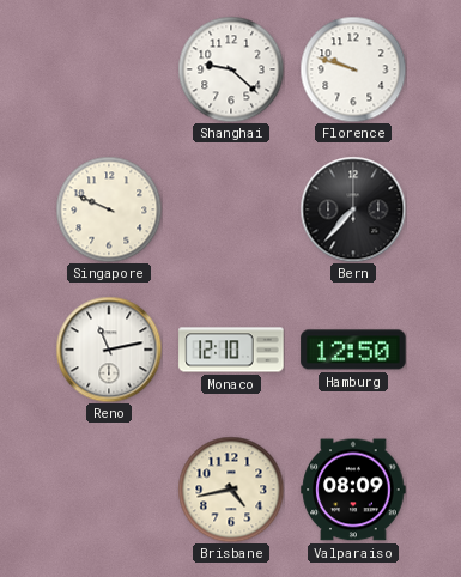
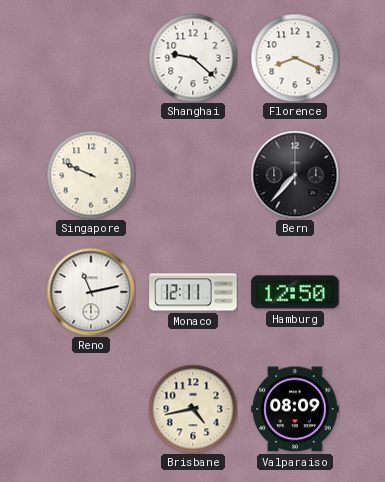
Florence: 9:48 -> 8:19
Monaco: 12:10 -> 12:11
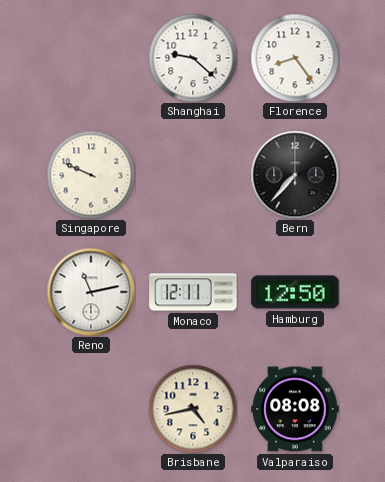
Florence: 8:19 -> 8:24
Valparaiso: 08:09 -> 08:08
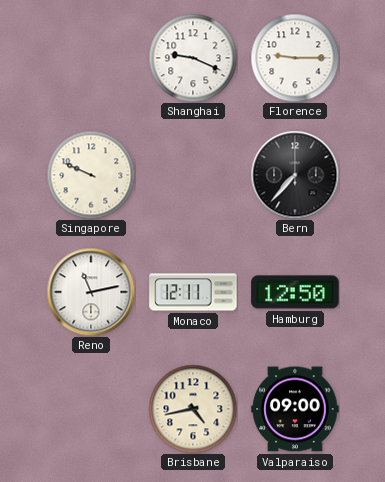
Shanghai: 9:22 -> 9:19
Florence: 8:24 -> 9:15
Valparaiso: 08:08 -> 09:00
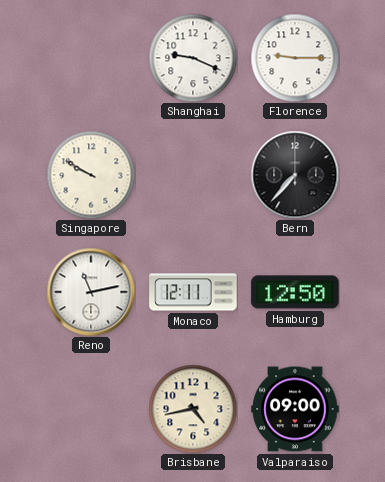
Singapore: 9:49 -> 9:50
